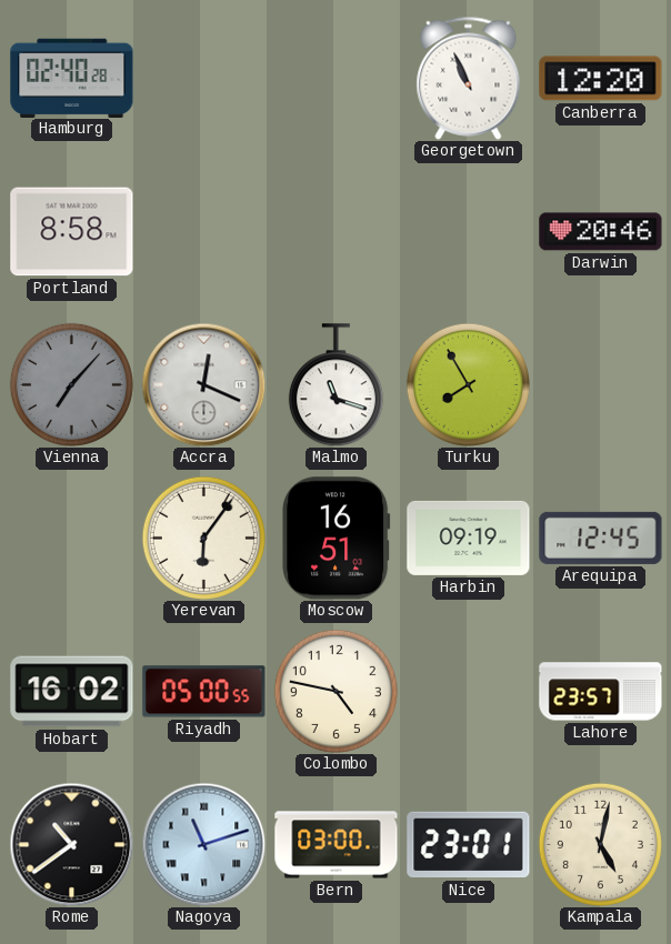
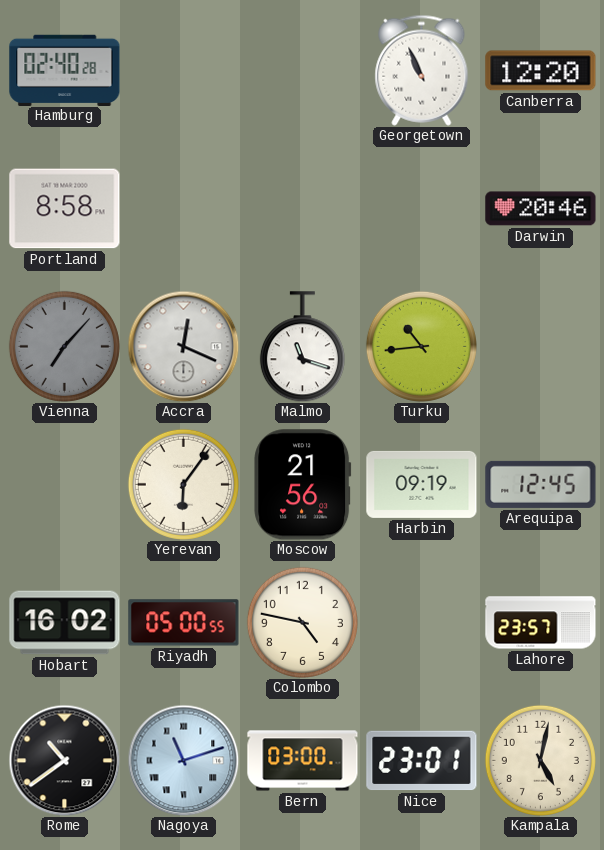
Turku: 7:55 -> 10:44
Moscow: 16:51 -> 21:56
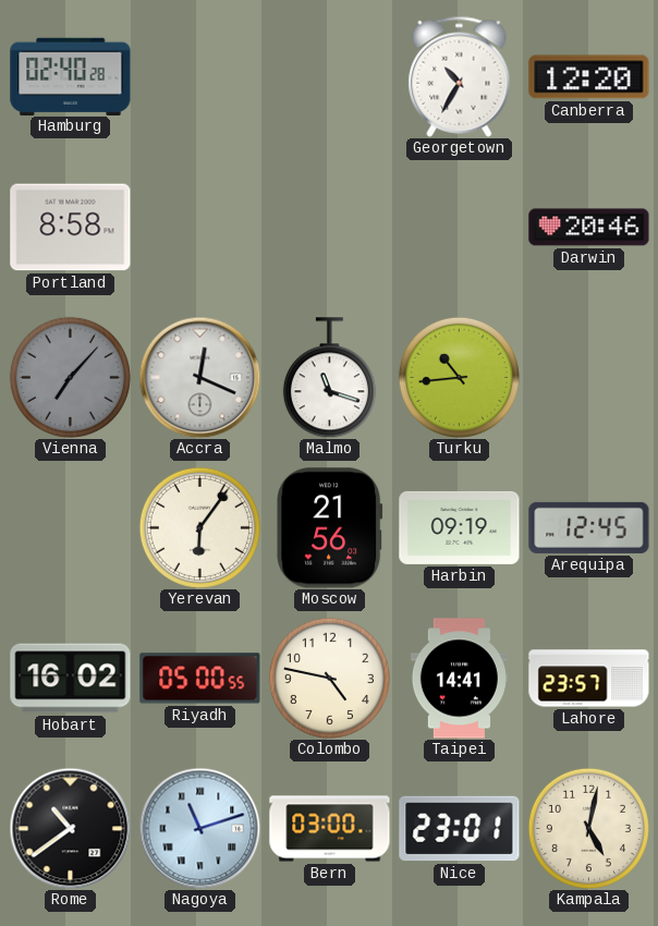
Georgetown: 10:56 -> 10:35
Taipei: none -> 14:41
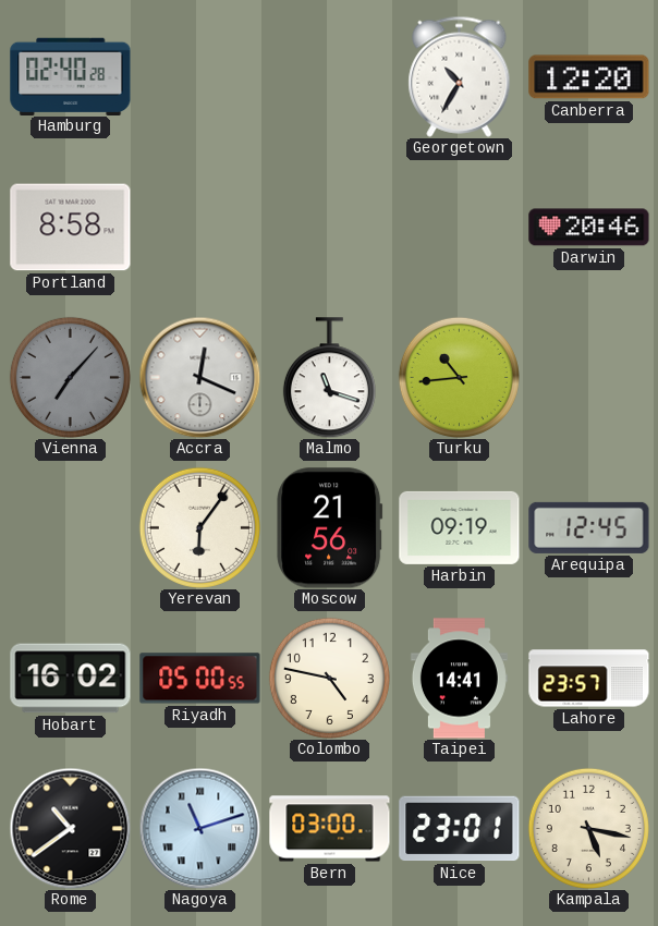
Kampala: 5:02 -> 5:17
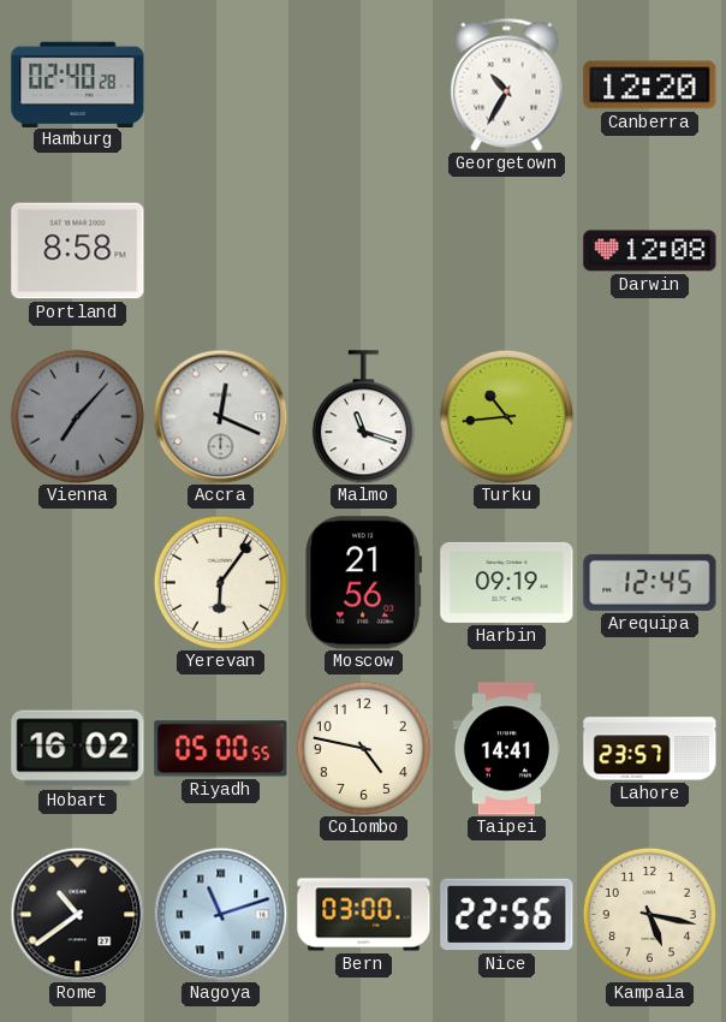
Darwin: 20:46 -> 12:08
Nice: 23:01 -> 22:56
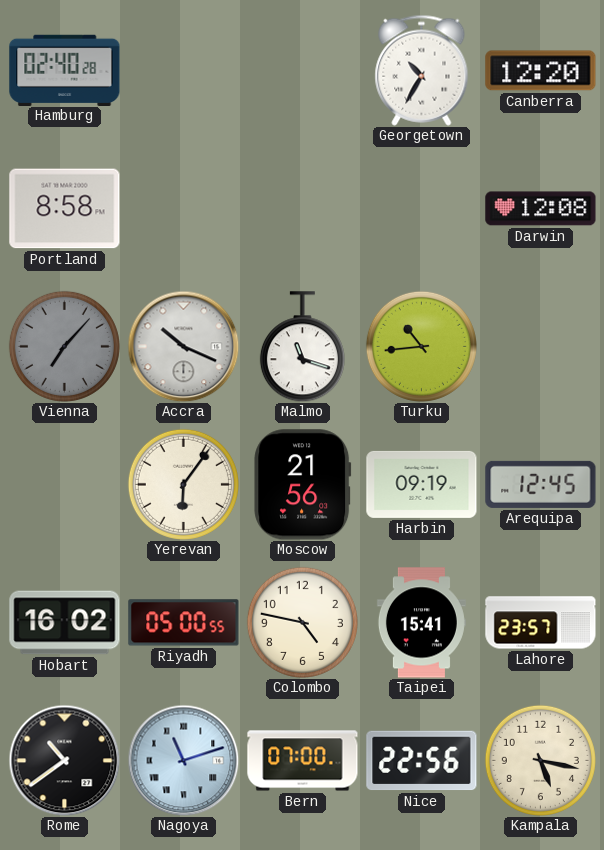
Accra: 12:19 -> 10:19
Taipei: 14:41 -> 15:41
Bern: 03:00 -> 07:00
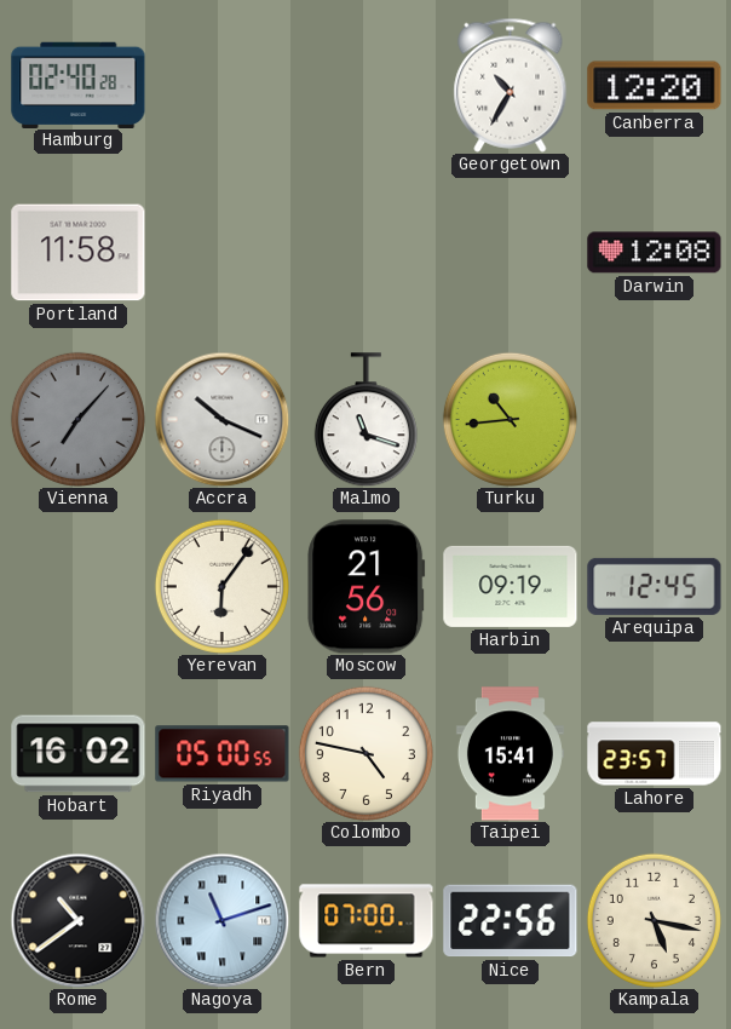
Portland: 8:58 -> 11:58
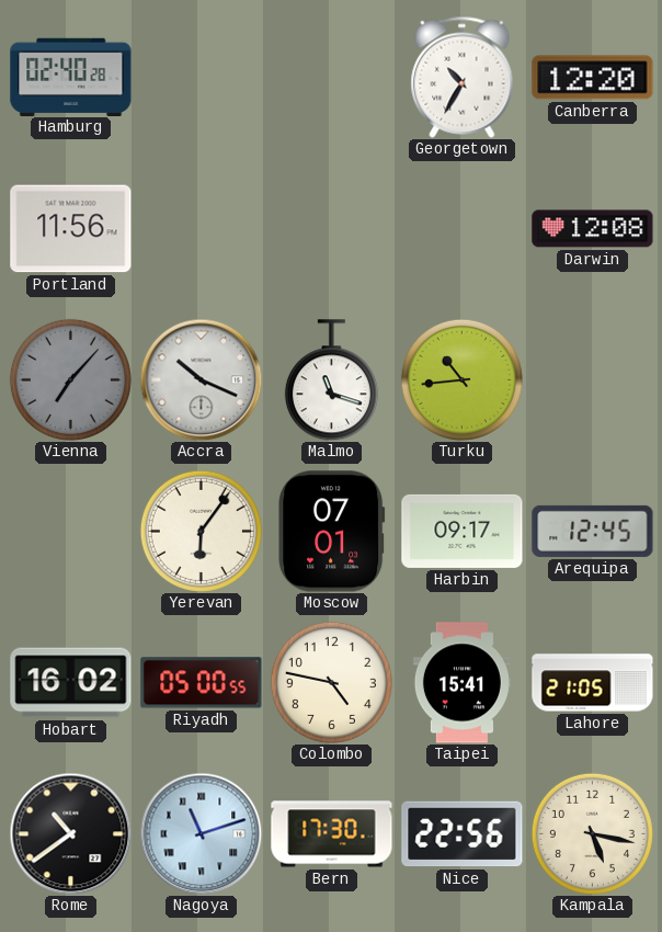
Portland: 11:58 -> 11:56
Moscow: 21:56 -> 07:01
Harbin: 09:19 -> 09:17
Lahore: 23:57 -> 21:05
Bern: 07:00 -> 17:30
